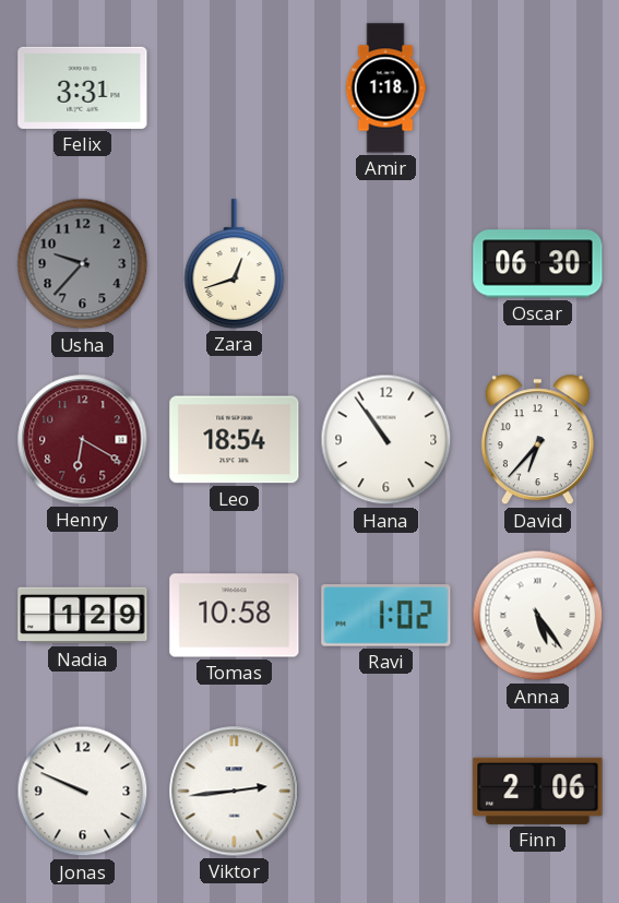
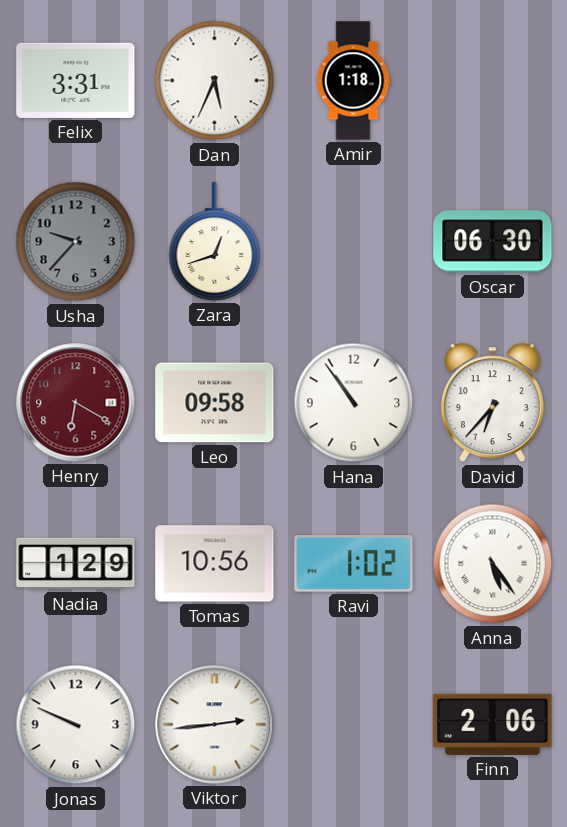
Dan: none -> 5:34
Leo: 18:54 -> 09:58
Tomas: 10:58 -> 10:56
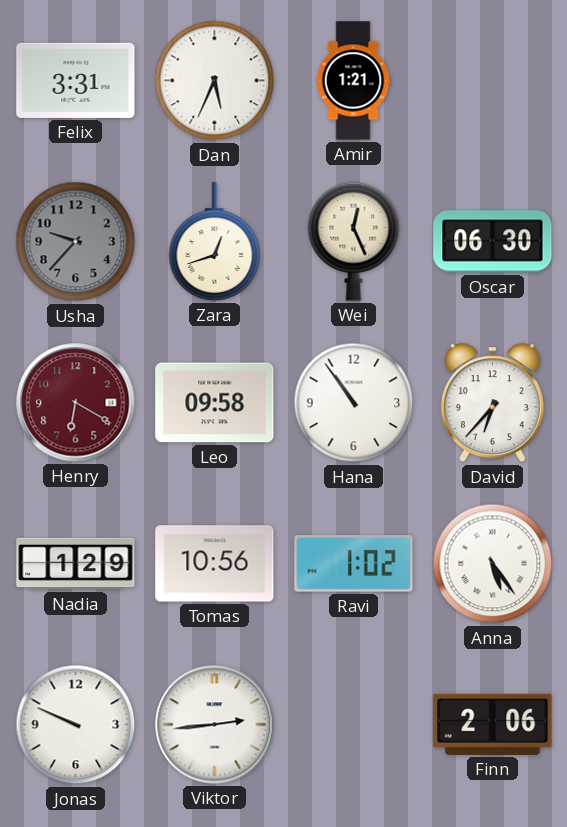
Amir: 1:18 -> 1:21
Wei: none -> 12:26
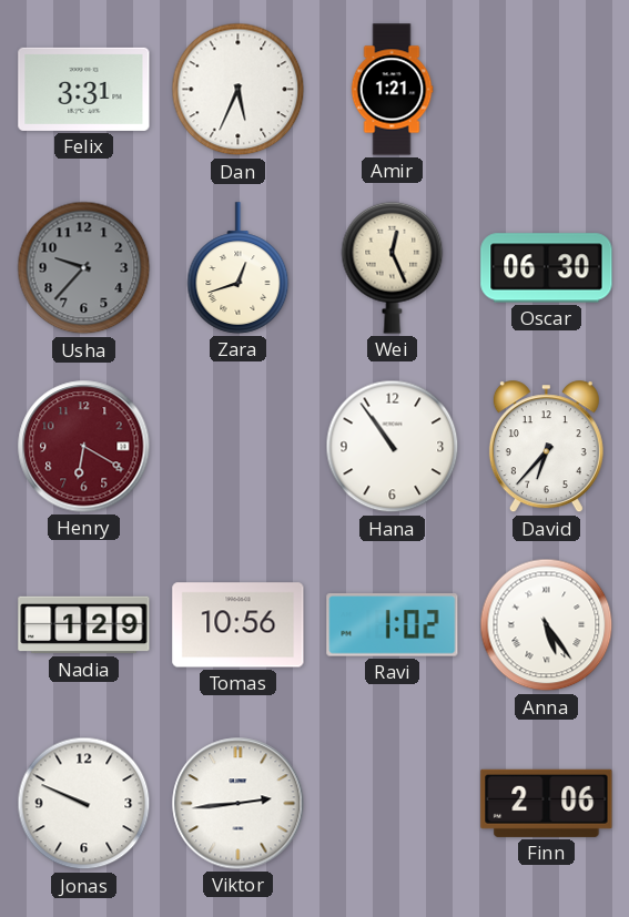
Leo: 09:58 -> none
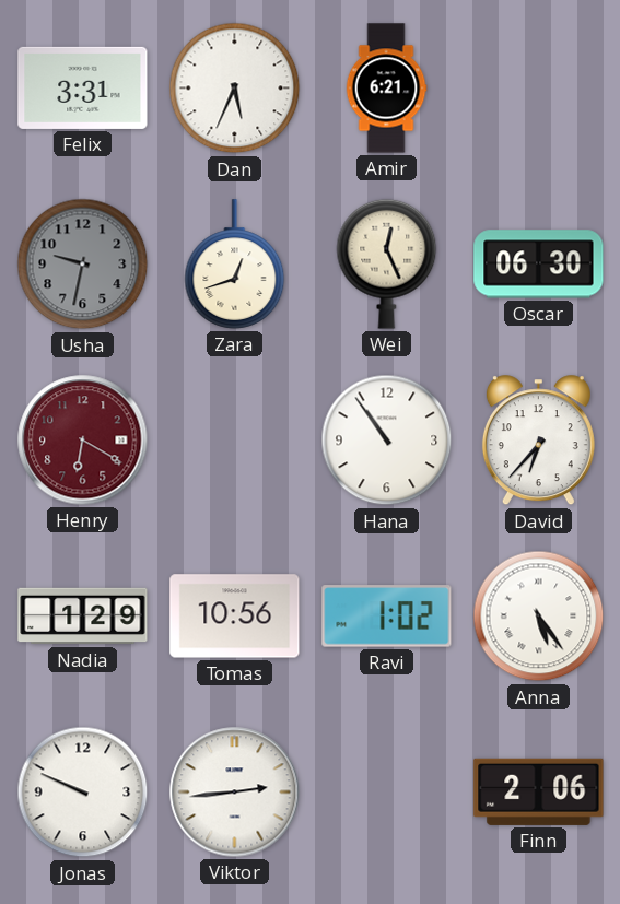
Amir: 1:21 -> 6:21
Usha: 9:37 -> 9:32
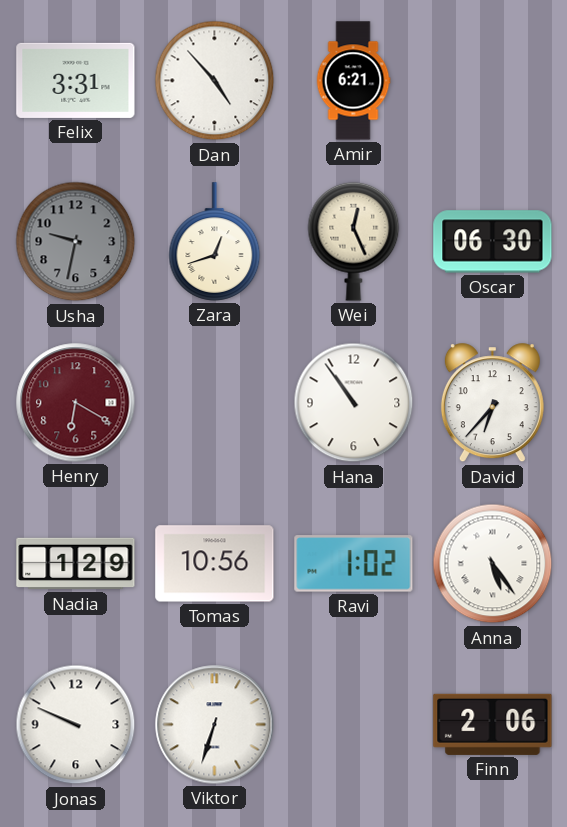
Dan: 5:34 -> 4:53
Viktor: 2:44 -> 6:33
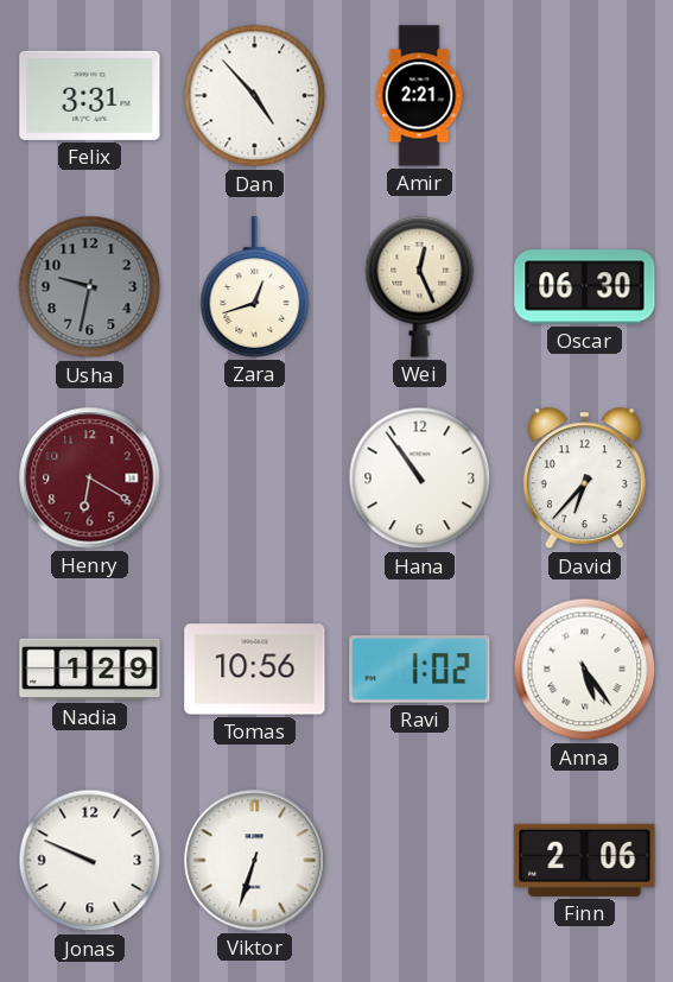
Amir: 6:21 -> 2:21
